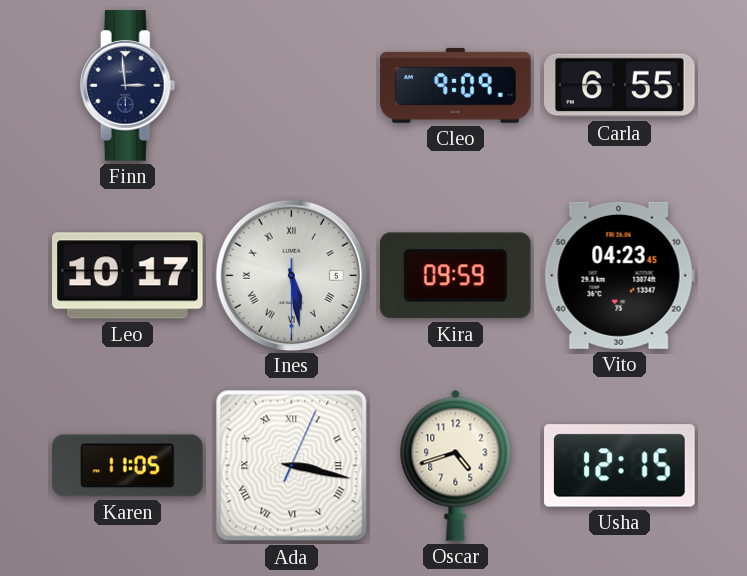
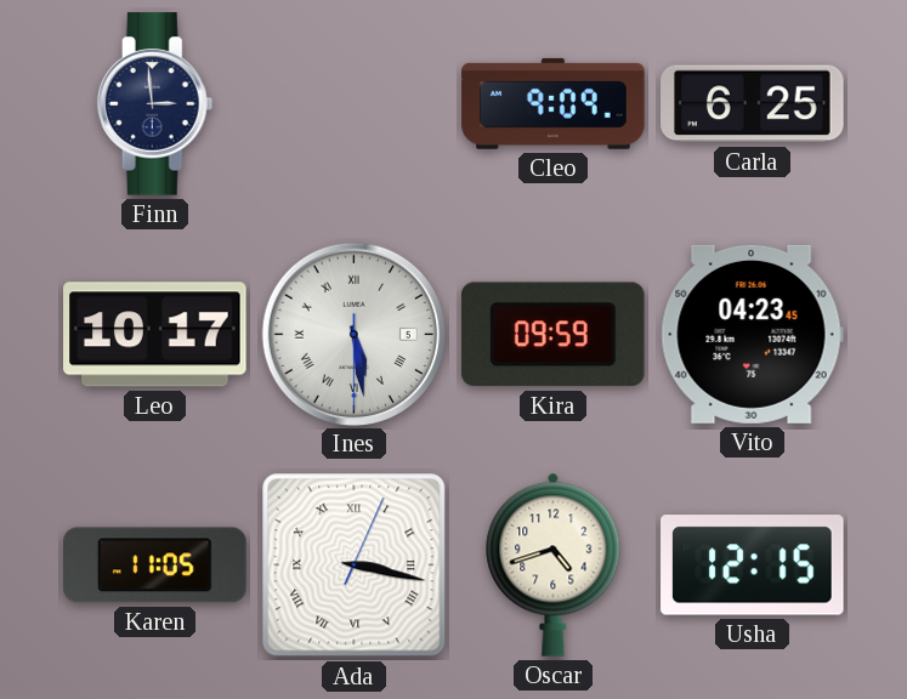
Carla: 6:55 -> 6:25
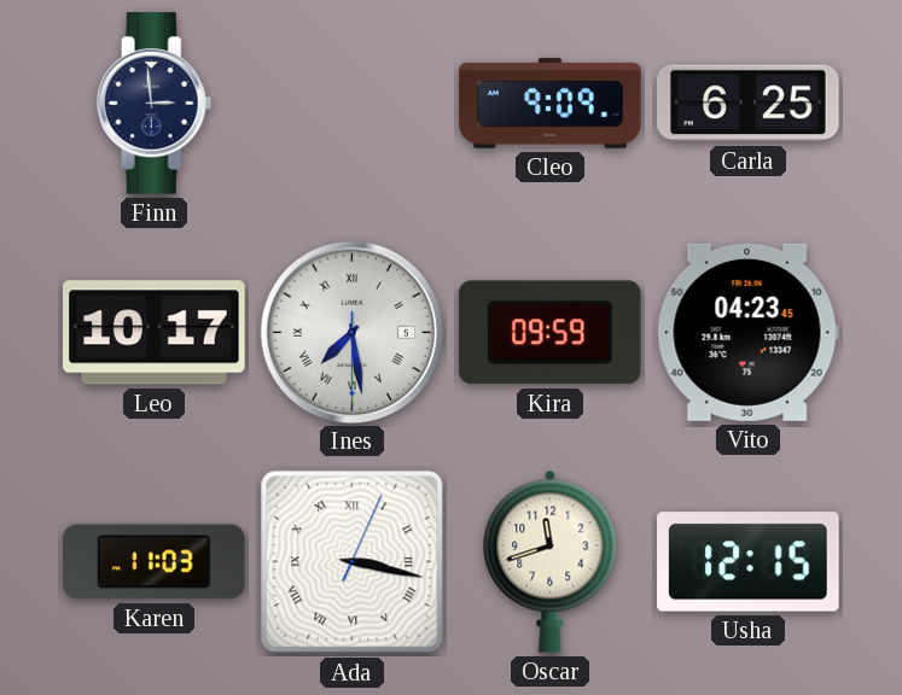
Ines: 5:28 -> 7:28
Karen: 11:05 -> 11:03
Oscar: 4:42 -> 11:42
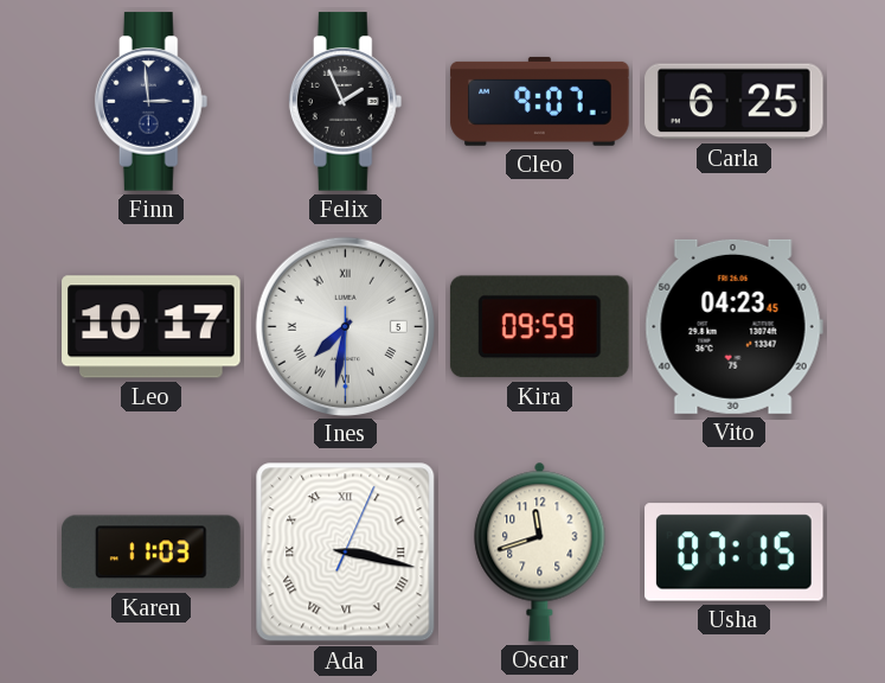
Felix: none -> 1:56
Cleo: 9:09 -> 9:07
Ines: 7:28 -> 7:31
Usha: 12:15 -> 07:15
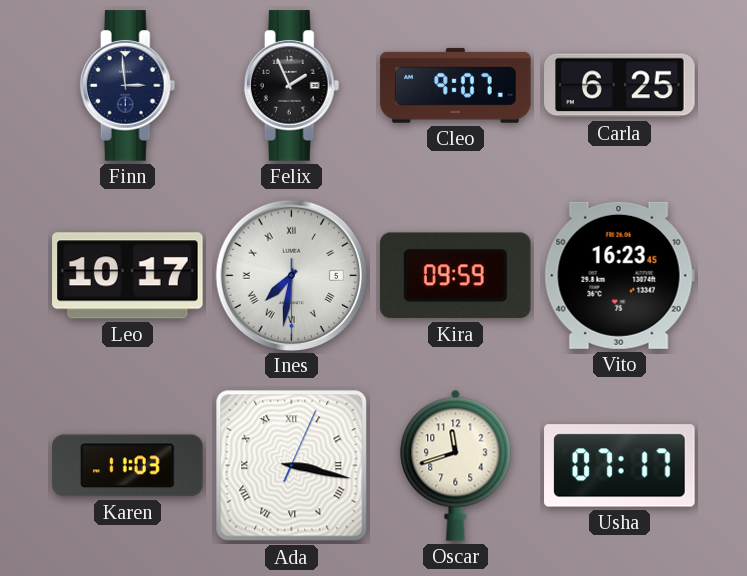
Vito: 04:23 -> 16:23
Usha: 07:15 -> 07:17
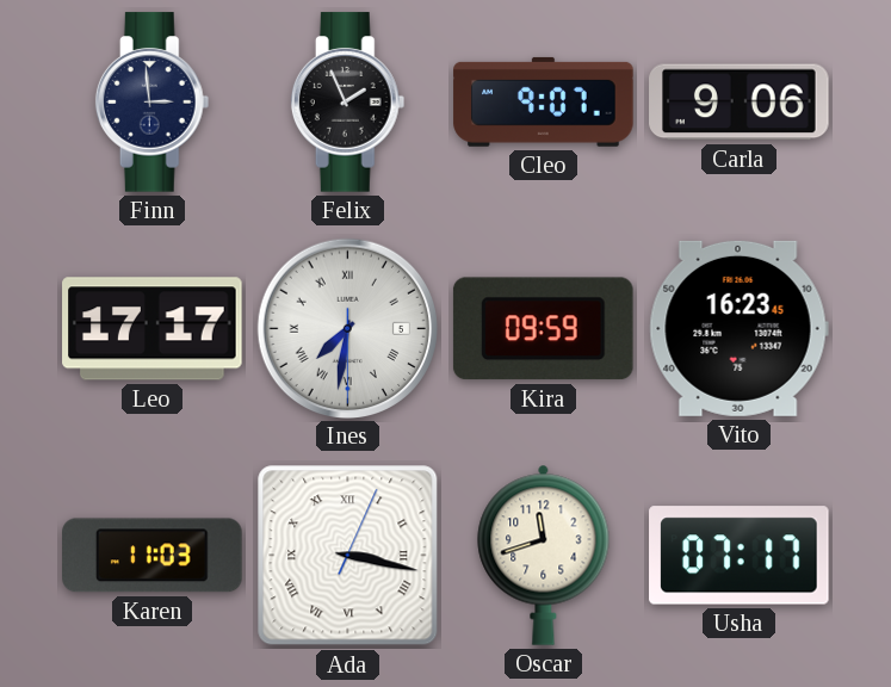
Carla: 6:25 -> 9:06
Leo: 10:17 -> 17:17
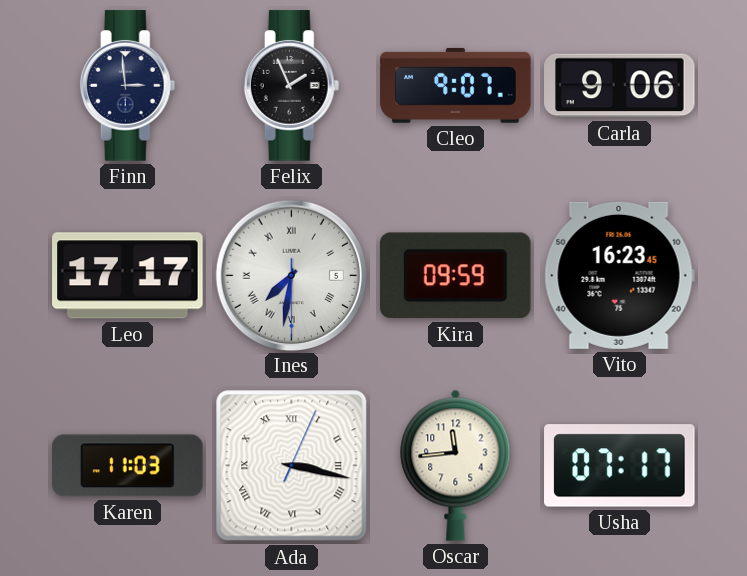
Oscar: 11:42 -> 11:44
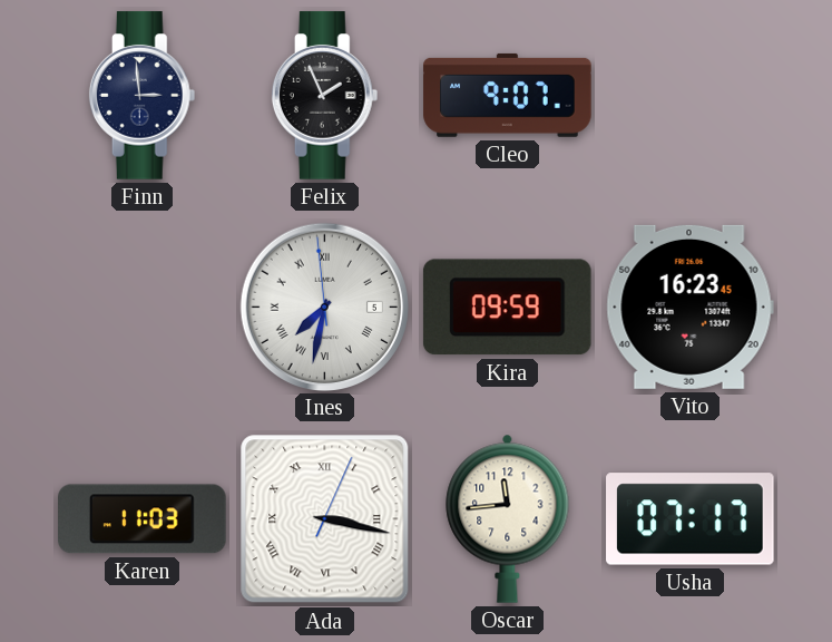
Carla: 9:06 -> none
Leo: 17:17 -> none
Ines: 7:31:30 -> 7:31:59
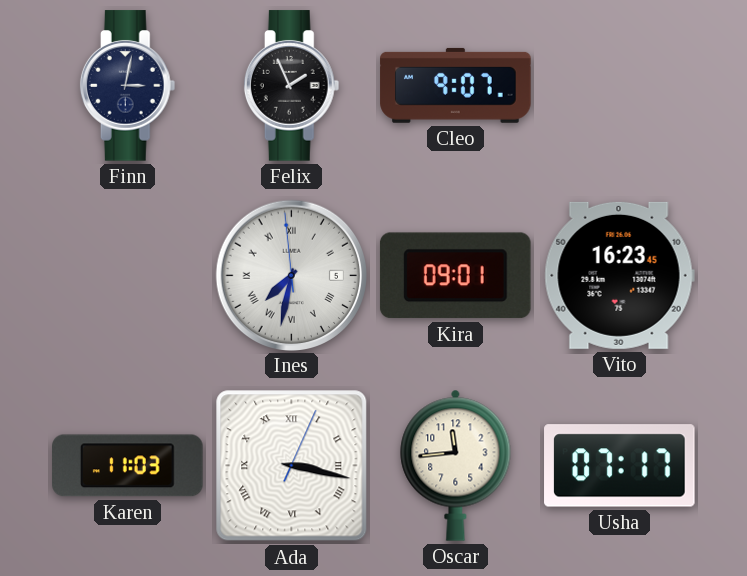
Finn: 2:59 -> 3:02
Kira: 09:59 -> 09:01
